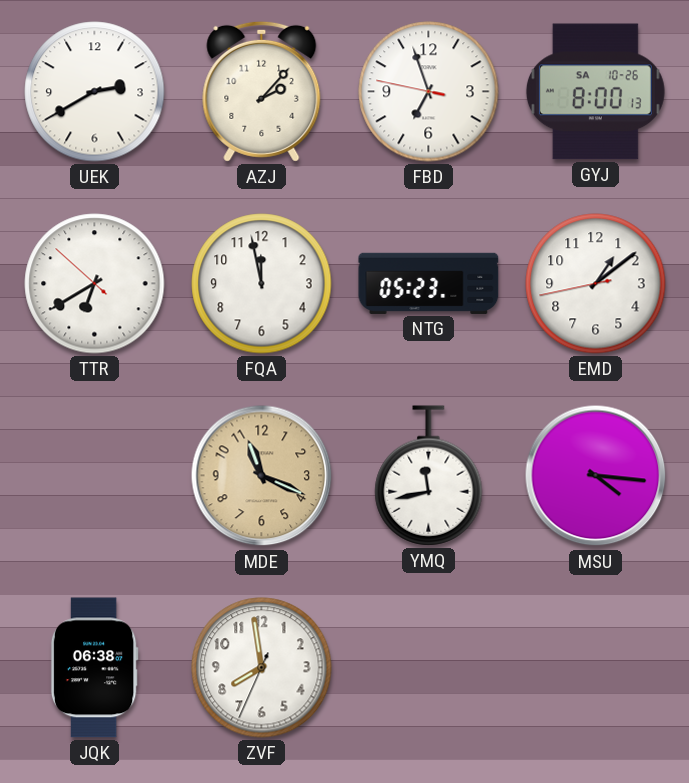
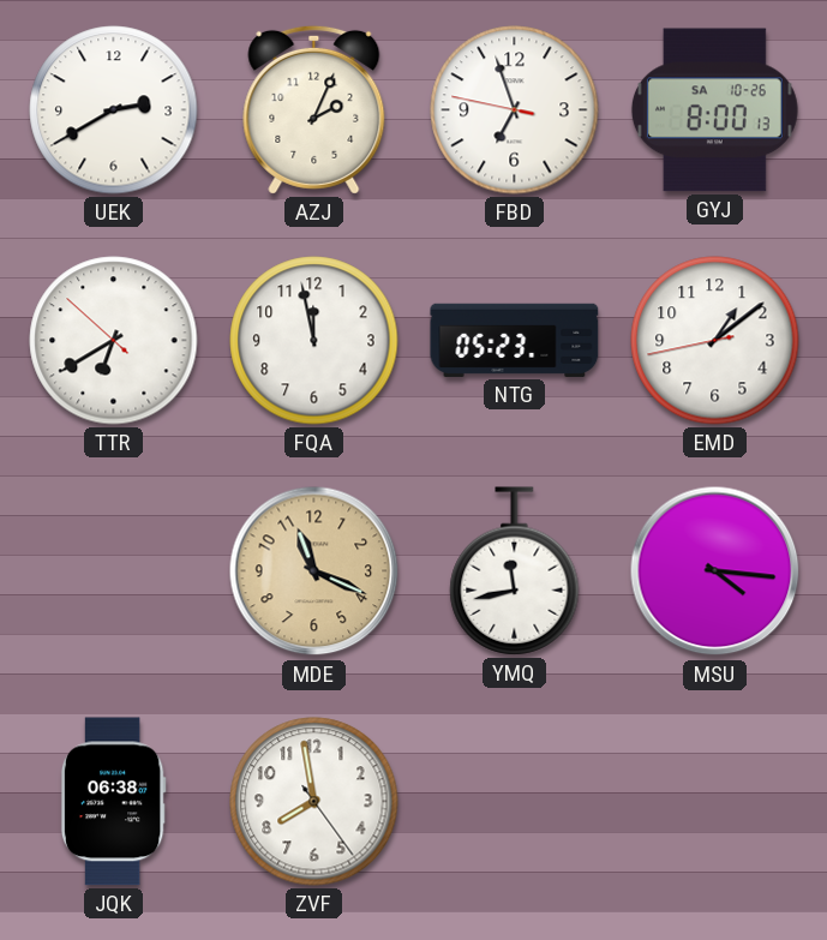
AZJ: 2:07 -> 2:04
ZVF: 7:58:34 -> 7:58:24
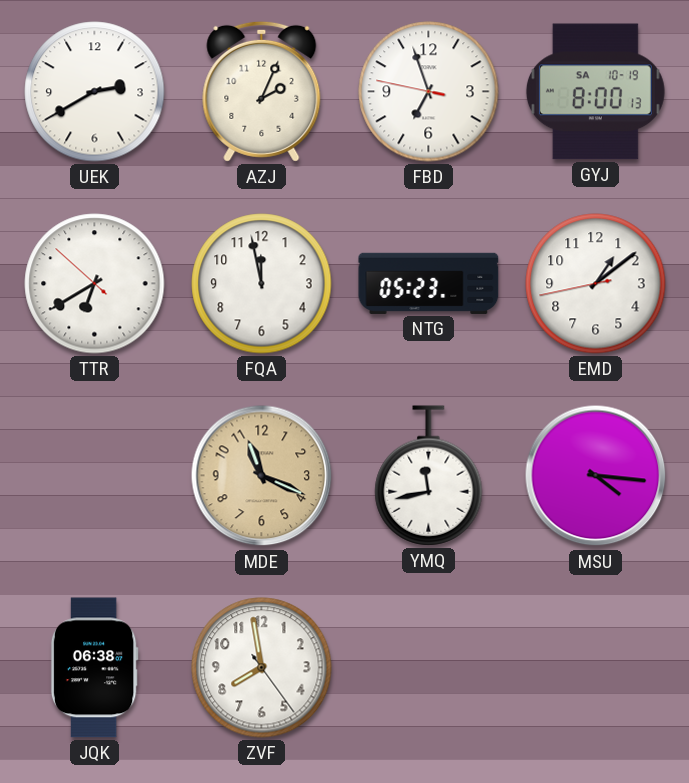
GYJ date: SA 10-26 -> SA 10-19
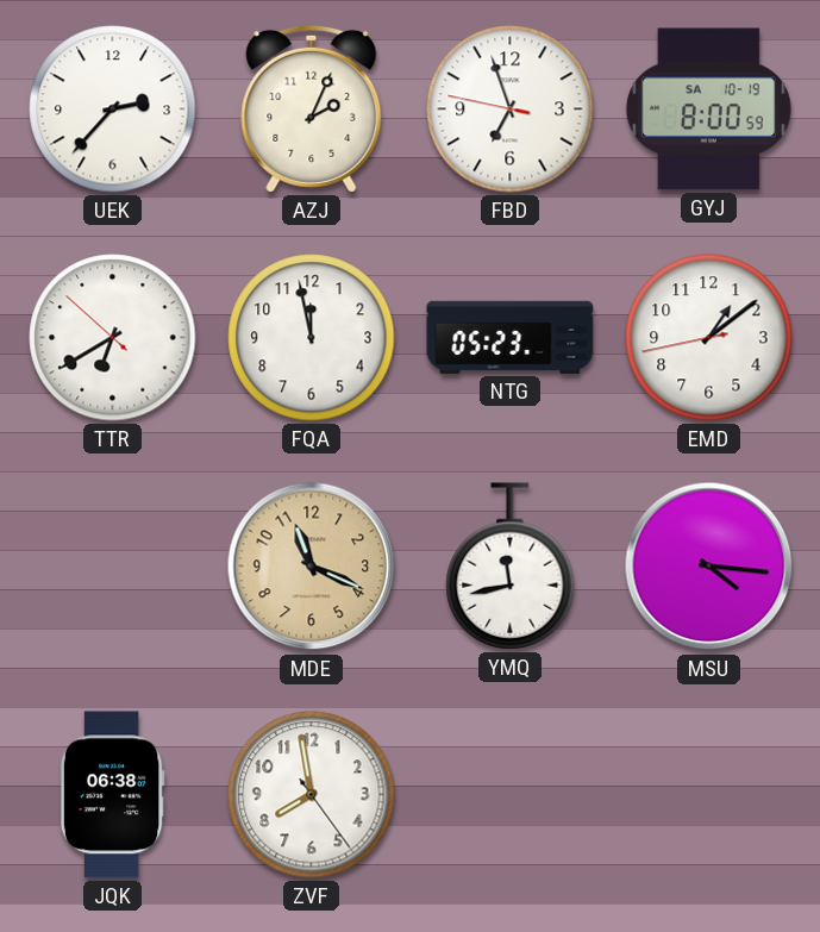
UEK: 2:40 -> 2:37
GYJ: 8:00:13 -> 8:00:59
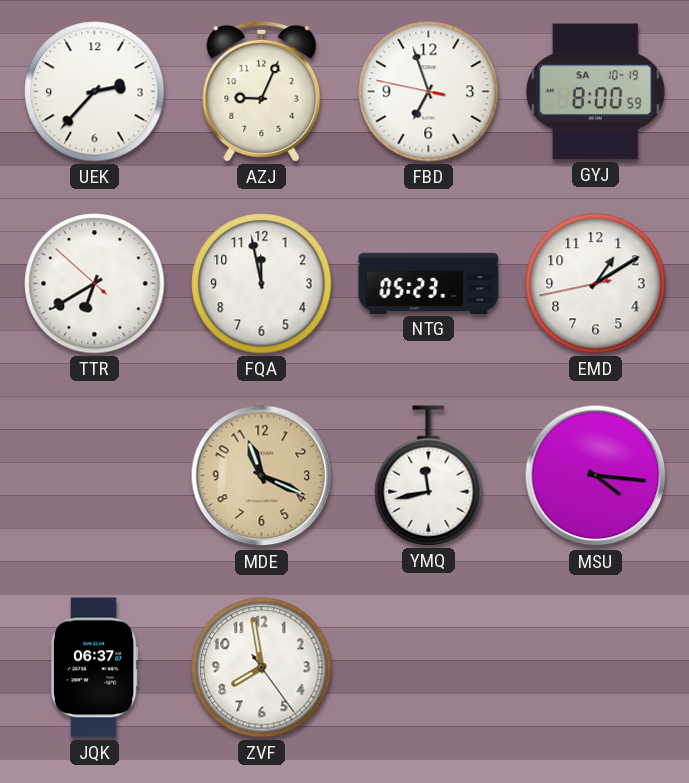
AZJ: 2:04 -> 9:04
EMD: 1:08 -> 1:09
JQK: 06:38 -> 06:37
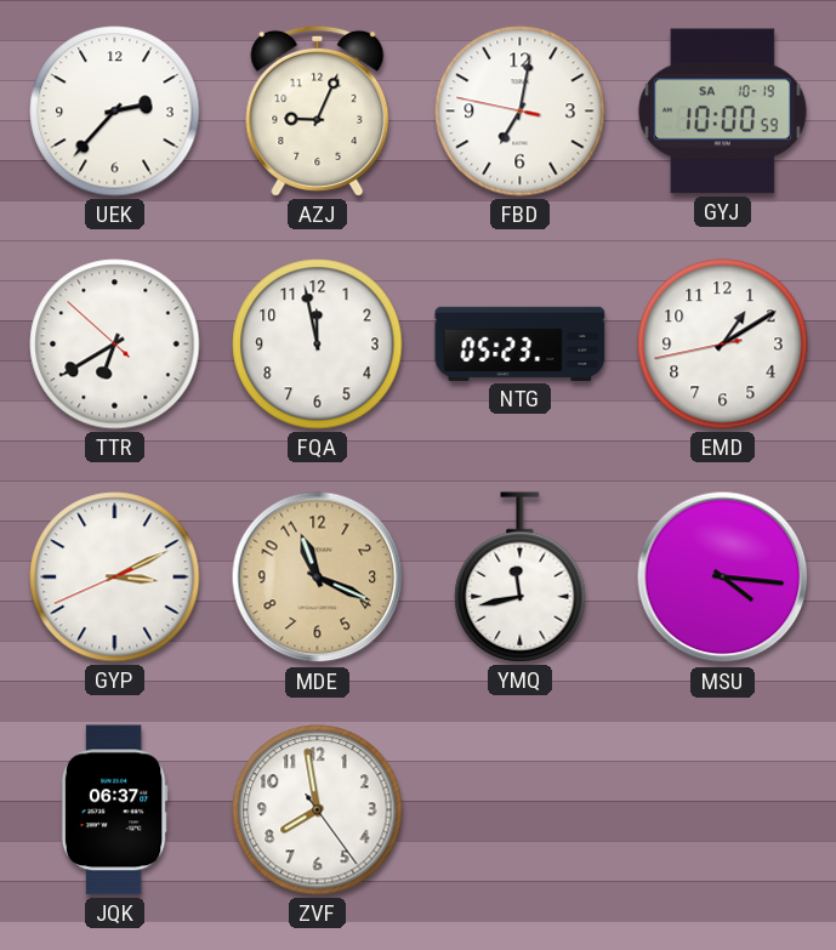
FBD: 6:56 -> 7:01
GYJ: 8:00 -> 10:00
GYP: none -> 3:10
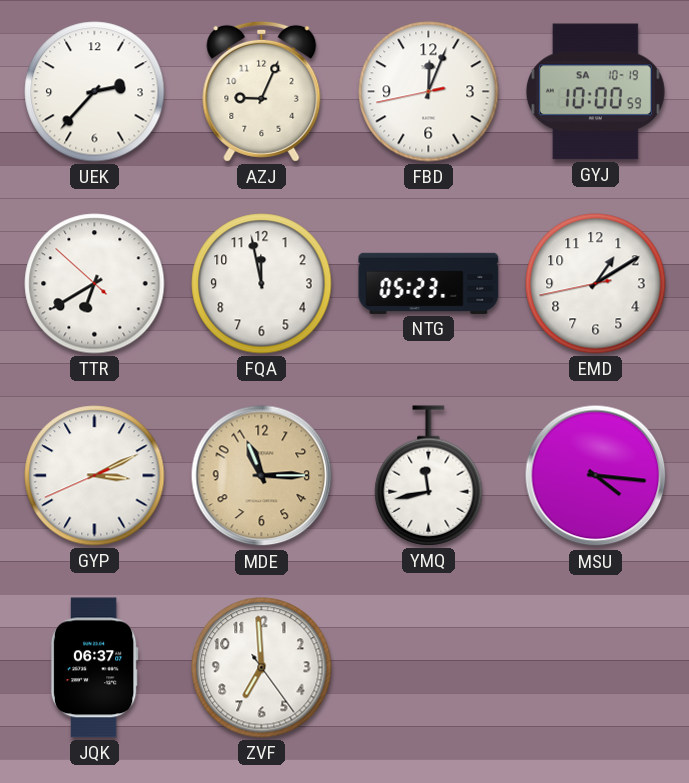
FBD: 7:01 -> 12:03
MDE: 11:19 -> 11:15
ZVF: 7:58 -> 6:59
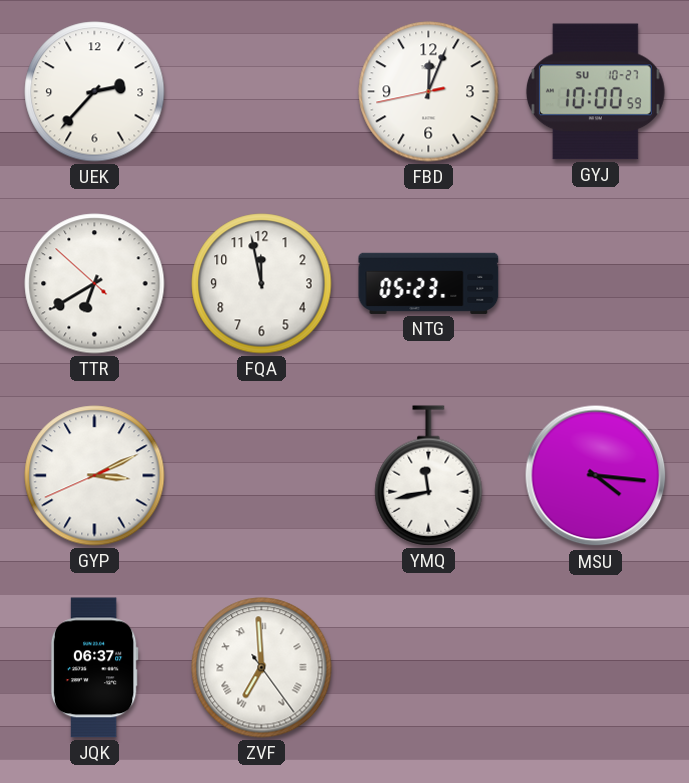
AZJ: 9:04 -> none
GYJ date: SA 10-19 -> SU 10-27
EMD: 1:09 -> none
MDE: 11:15 -> none
ZVF numerals: Arabic -> Roman
